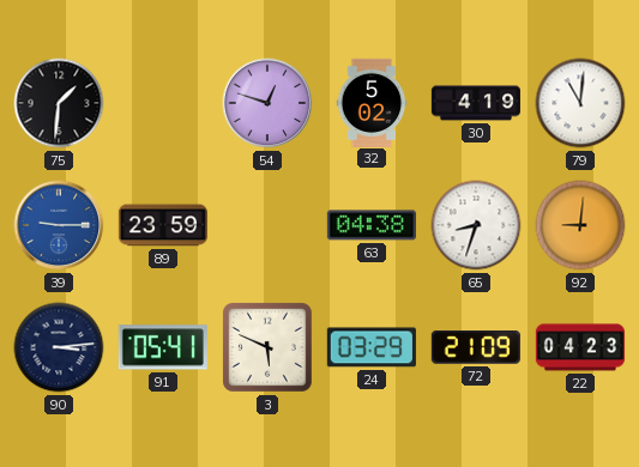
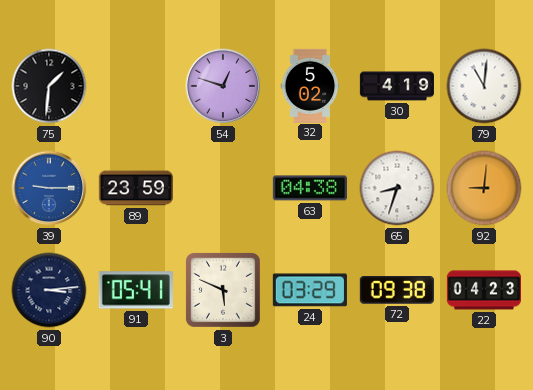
72: 21:09 -> 09:38
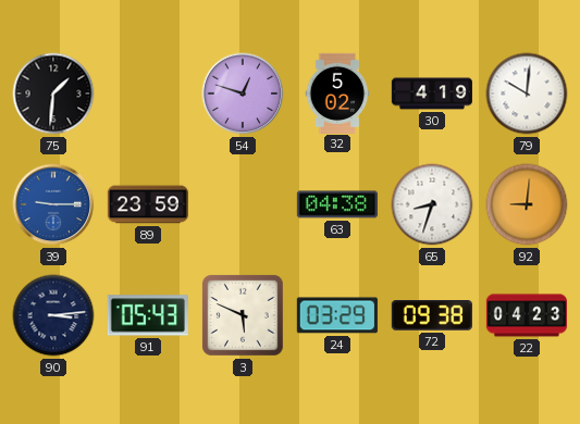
79: 11:01 -> 10:01
91: 05:41 -> 05:43
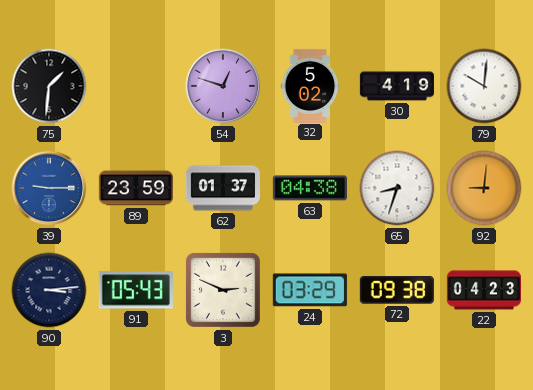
62: none -> 01:37
3: 5:49 -> 2:49
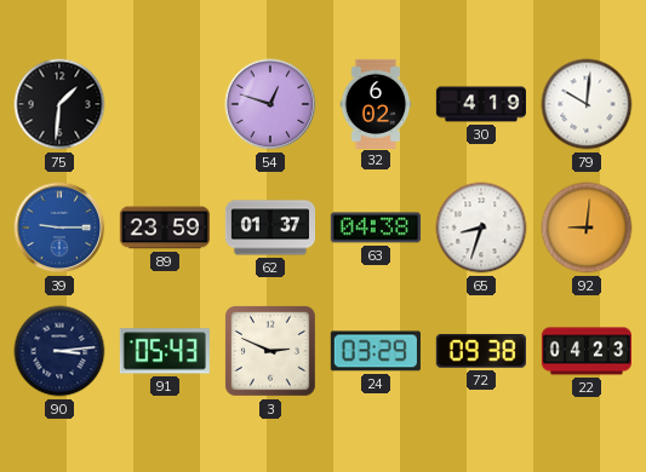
32: 5:02 -> 6:02
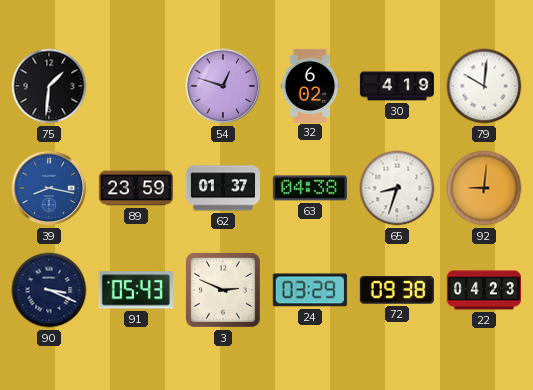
39: 9:15 -> 8:17
90: 3:14 -> 3:19
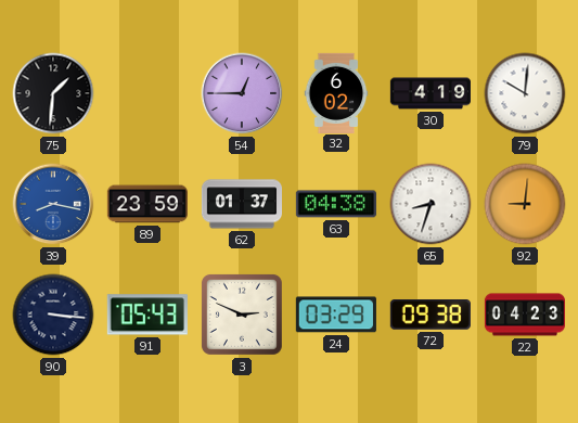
54: 12:48 -> 12:45
90: 3:19 -> 3:16
